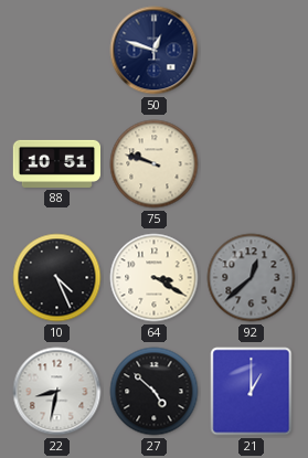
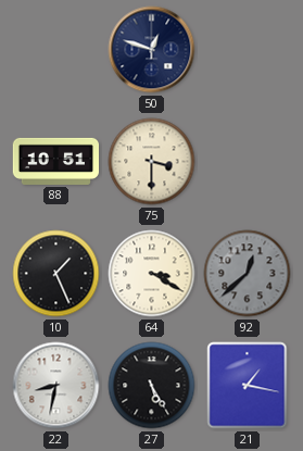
75: 9:48 -> 3:30
10: 4:26 -> 1:26
27: 4:52 -> 5:25
21: 1:00 -> 1:17
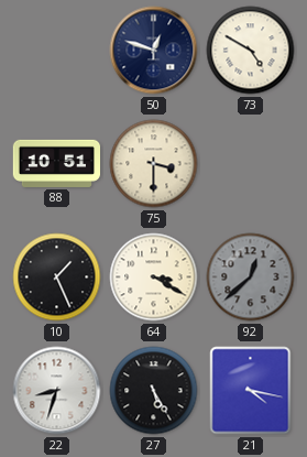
73: none -> 4:50
22: 8:32 -> 8:33
21: 1:17 -> 4:17
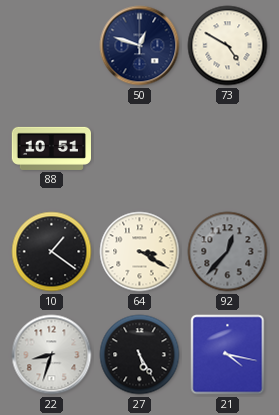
75: 3:30 -> none
10: 1:26 -> 1:21
92: 12:38 -> 12:37
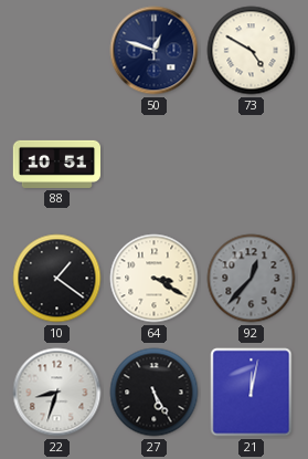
21: 4:17 -> 12:02
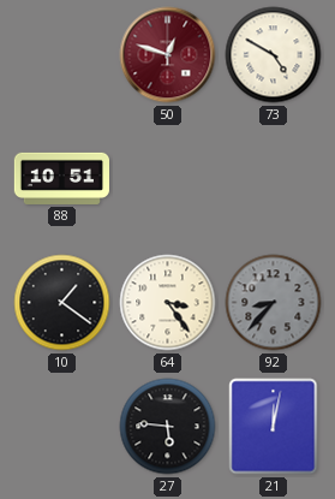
50 dial: navy -> burgundy
64: 3:20 -> 3:24
92: 12:37 -> 8:37
22: 8:33 -> none
27: 5:25 -> 5:46
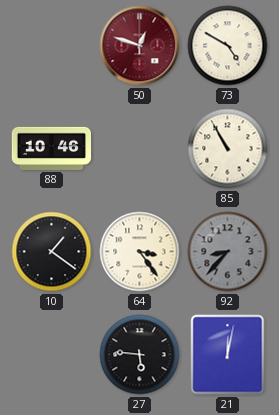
88: 10:51 -> 10:46
85: none -> 10:55
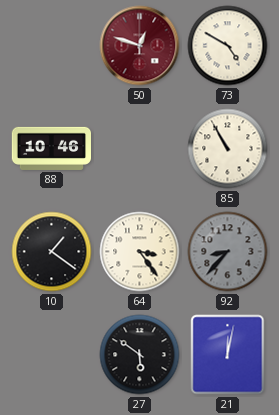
27: 5:46 -> 5:51
